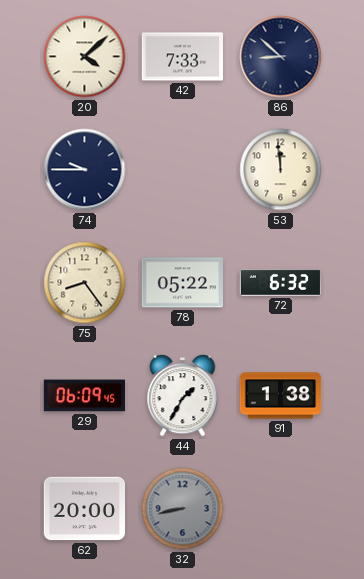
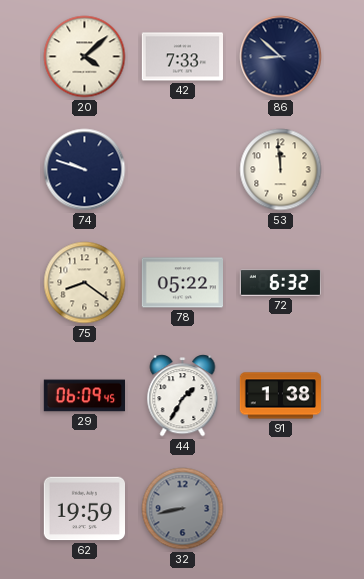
74: 9:45 -> 9:48
75: 8:24 -> 8:21
62: 20:00 -> 19:59
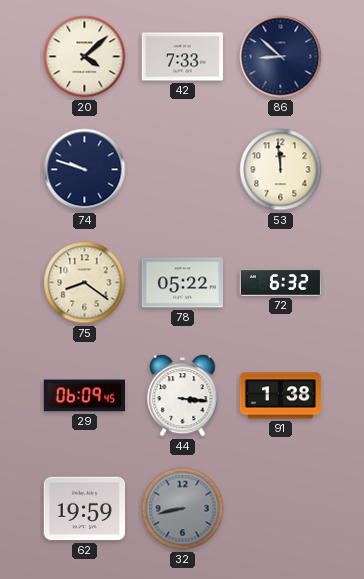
44: 1:35 -> 3:16
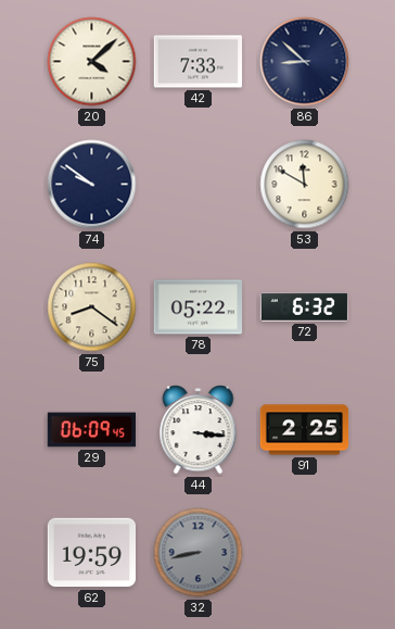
74: 9:48 -> 9:51
53: 11:59 -> 11:50
91: 1:38 -> 2:25
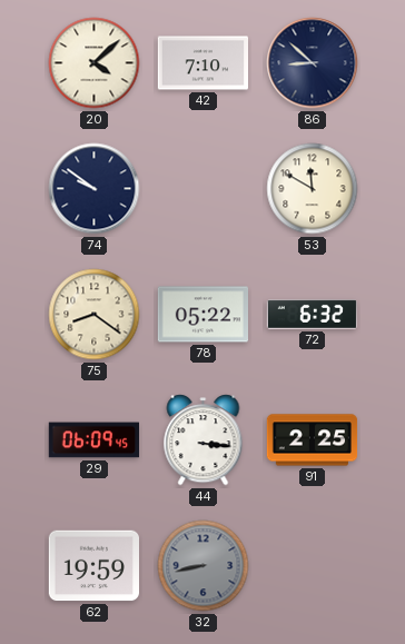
42: 7:33 -> 7:10
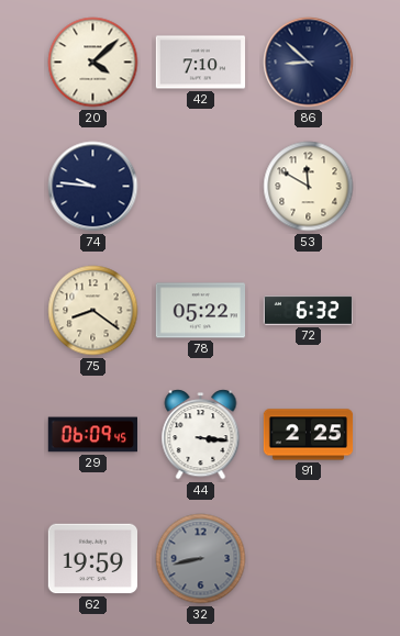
74: 9:51 -> 9:46
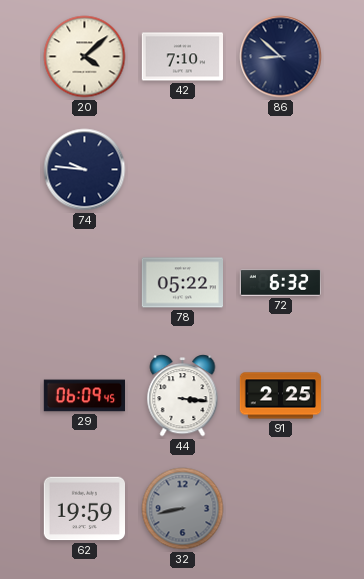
53: 11:50 -> none
75: 8:21 -> none
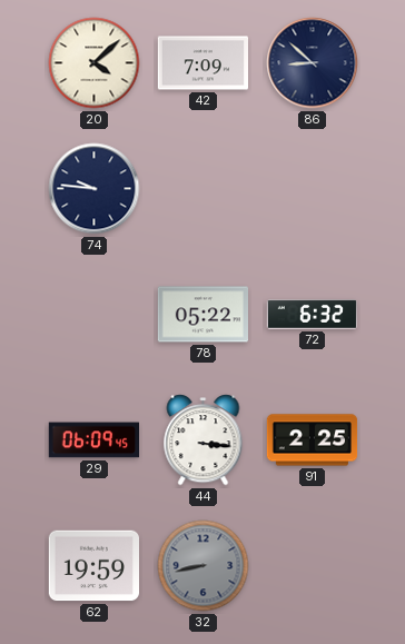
42: 7:10 -> 7:09
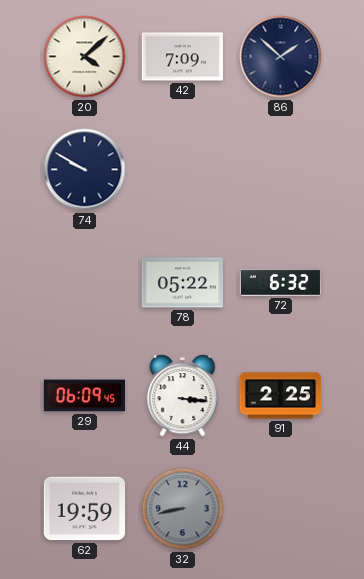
86: 8:52 -> 1:52
74: 9:46 -> 9:50
